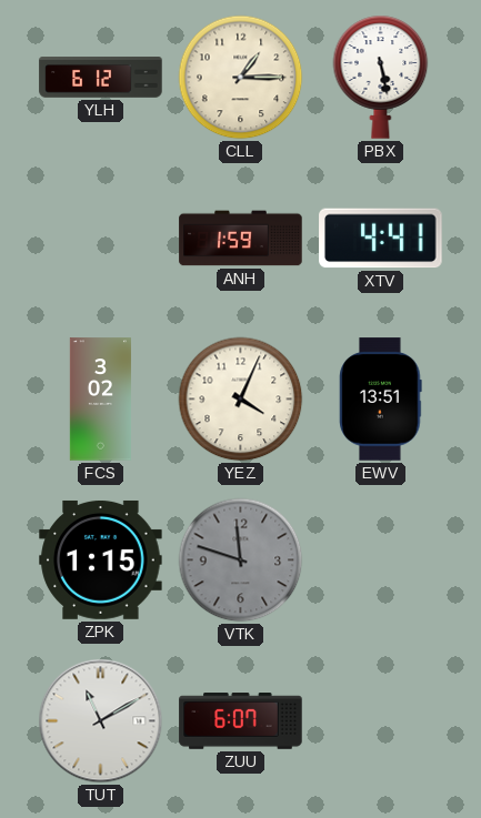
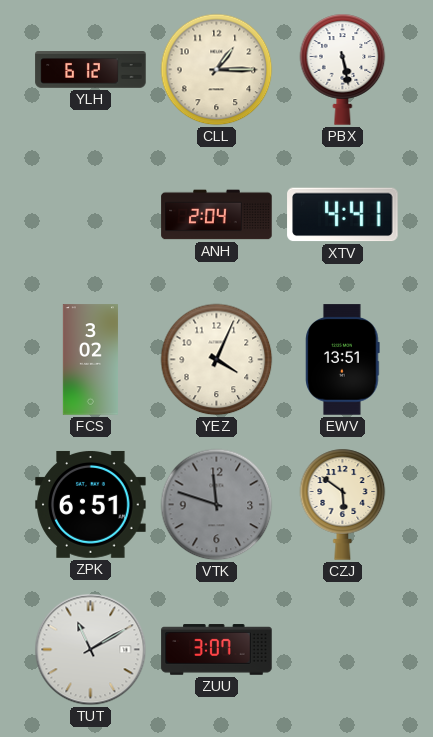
ANH: 1:59 -> 2:04
ZPK: 1:15 -> 6:51
CZJ: none -> 5:51
ZUU: 6:07 -> 3:07
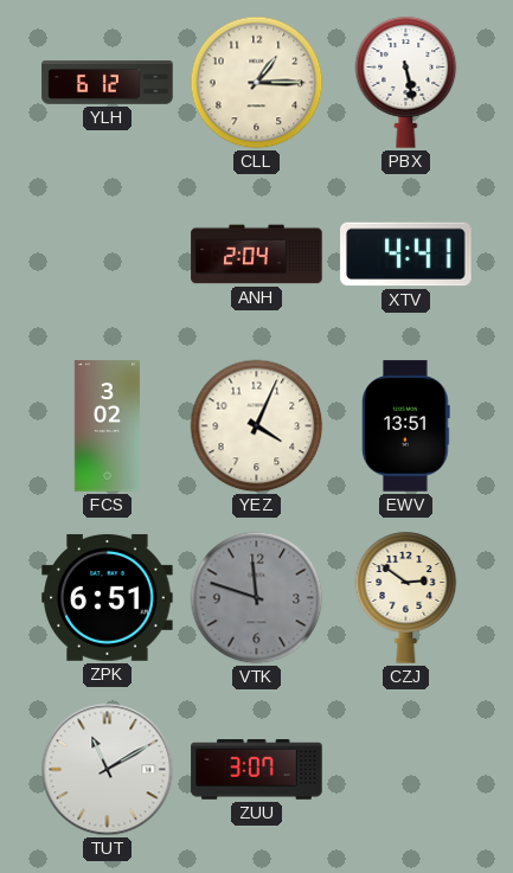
CZJ: 5:51 -> 2:51
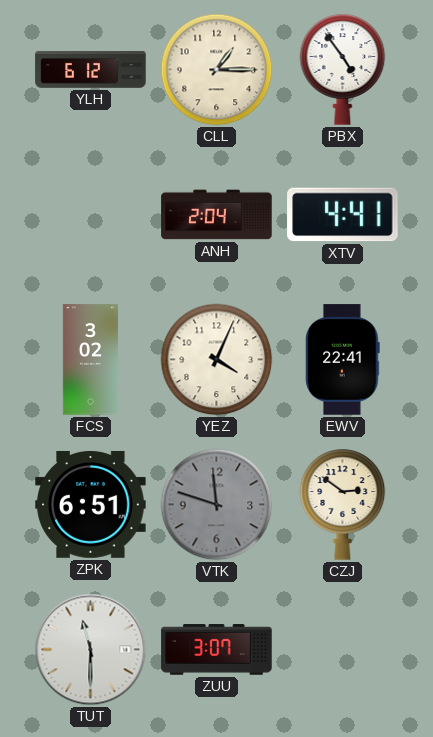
PBX: 5:28 -> 4:54
EWV: 13:51 -> 22:41
TUT: 11:10 -> 11:30
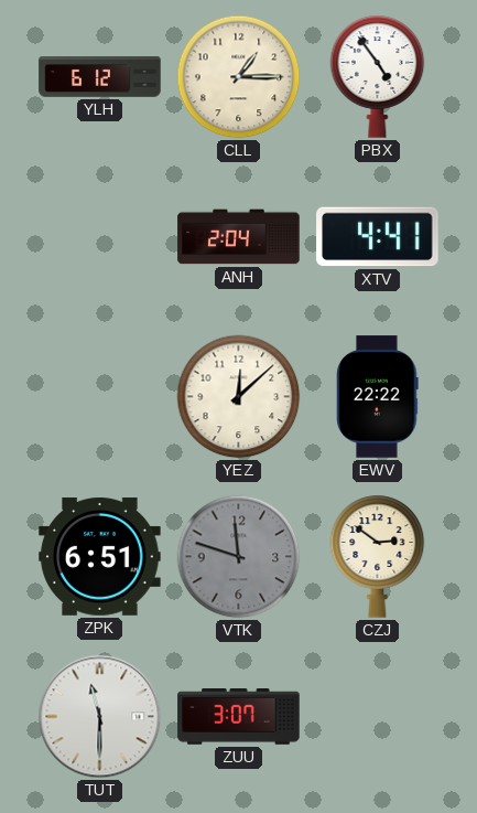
FCS: 3:02 -> none
YEZ: 4:04 -> 12:08
EWV: 22:41 -> 22:22
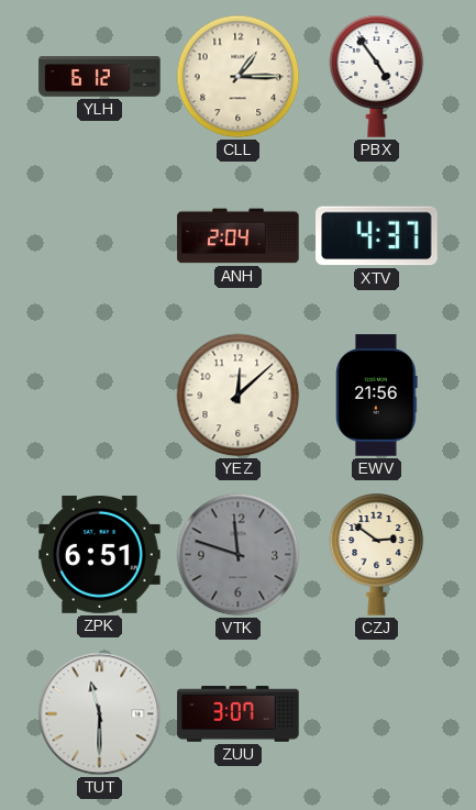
XTV: 4:41 -> 4:37
EWV: 22:22 -> 21:56
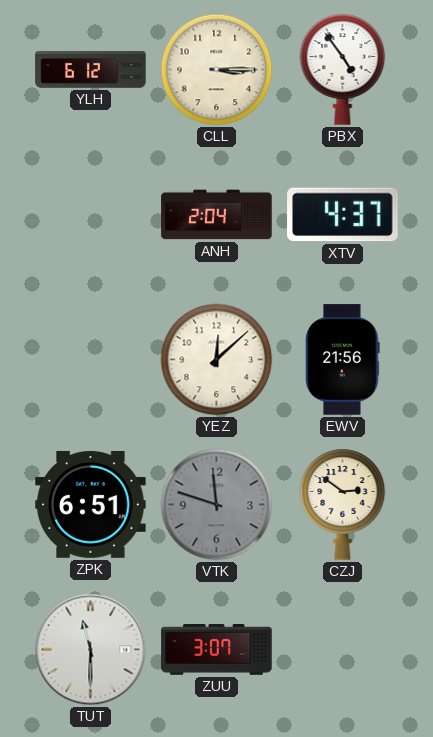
CLL: 1:15 -> 3:15
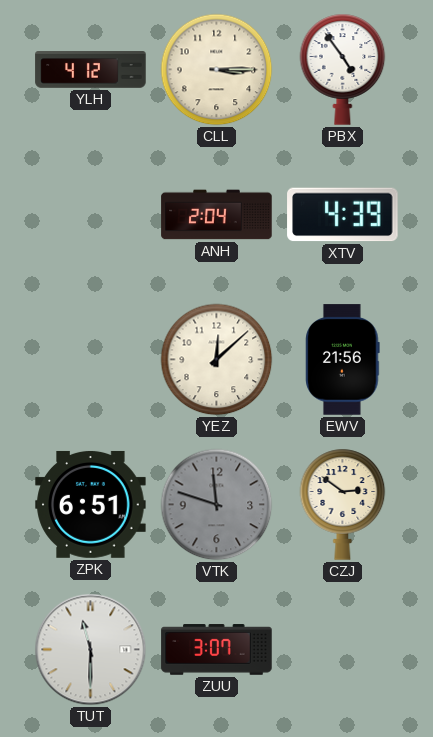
YLH: 6:12 -> 4:12
XTV: 4:37 -> 4:39
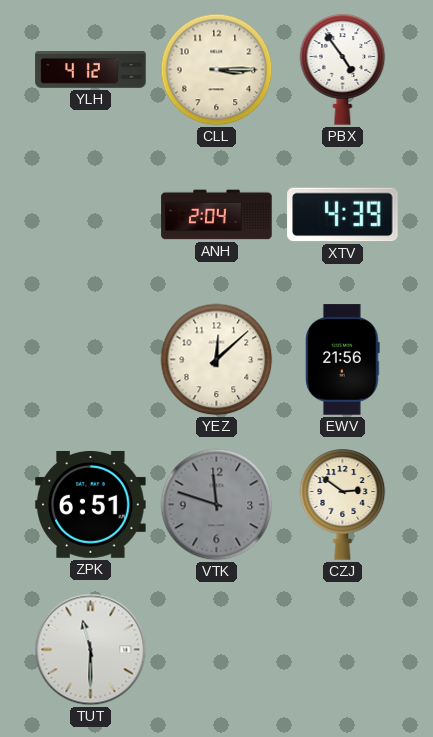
ZUU: 3:07 -> none
